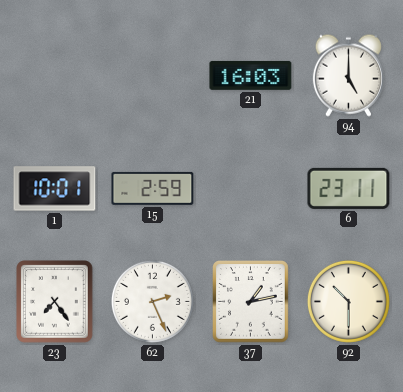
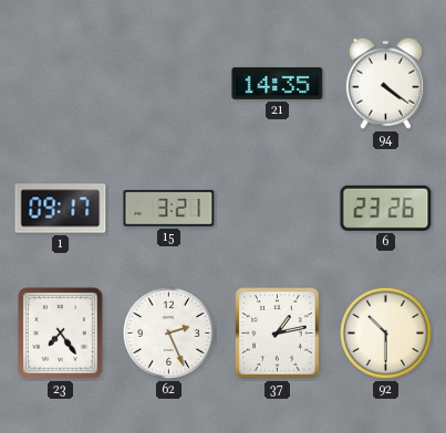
21: 16:03 -> 14:35
94: 5:00 -> 4:21
1: 10:01 -> 09:17
15: 2:59 -> 3:21
6: 23:11 -> 23:26
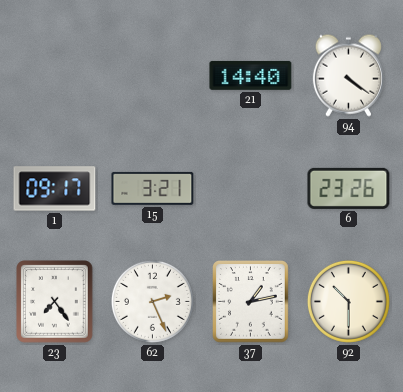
21: 14:35 -> 14:40
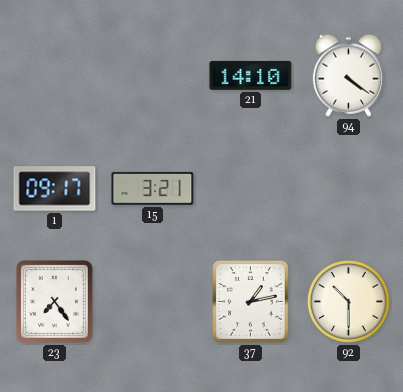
21: 14:40 -> 14:10
6: 23:26 -> none
62: 2:26 -> none
